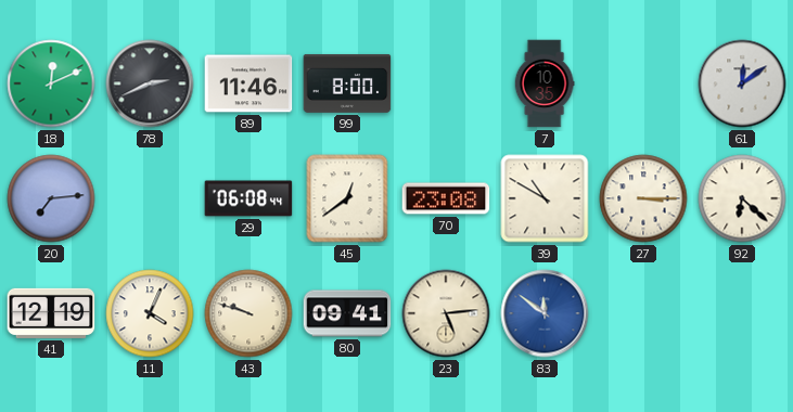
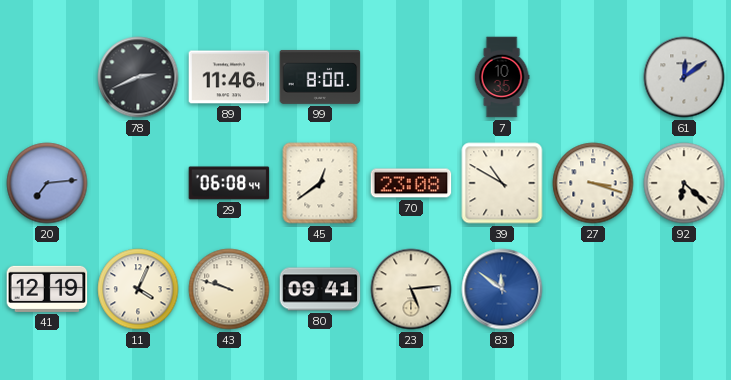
18: 12:11 -> none
27: 3:15 -> 3:18
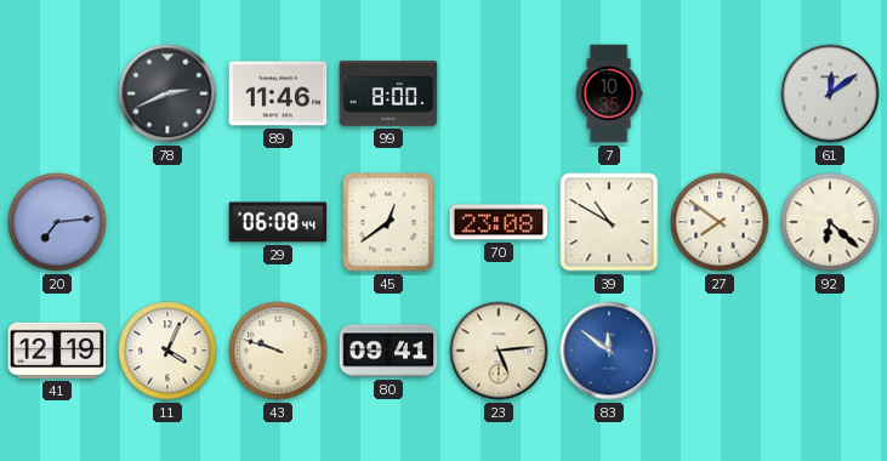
27: 3:18 -> 7:51
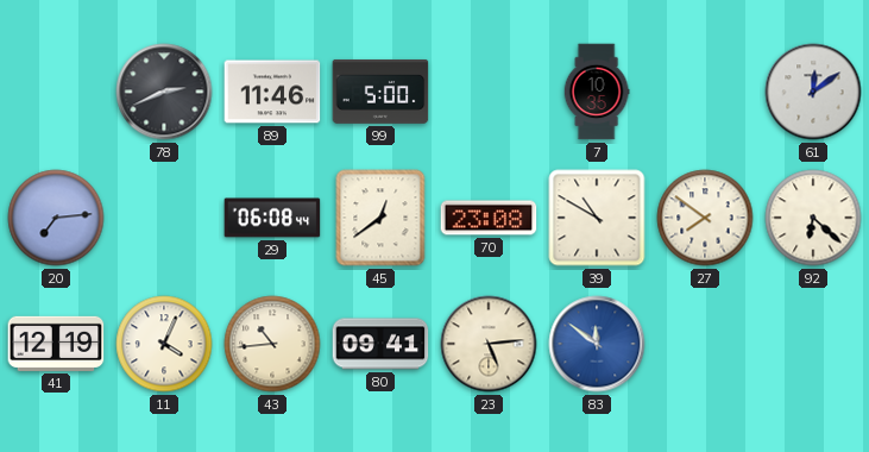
99: 8:00 -> 5:00
43: 9:48 -> 10:44
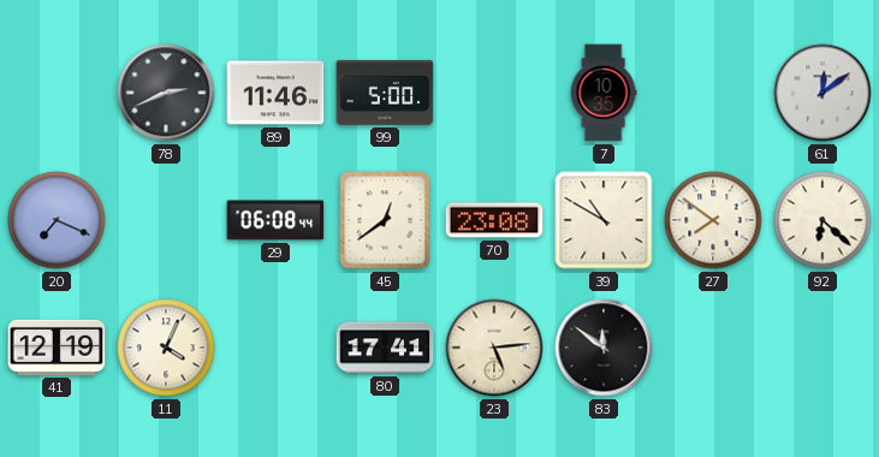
20: 7:14 -> 7:19
43: 10:44 -> none
80: 09:41 -> 17:41
83 dial: blue -> black
